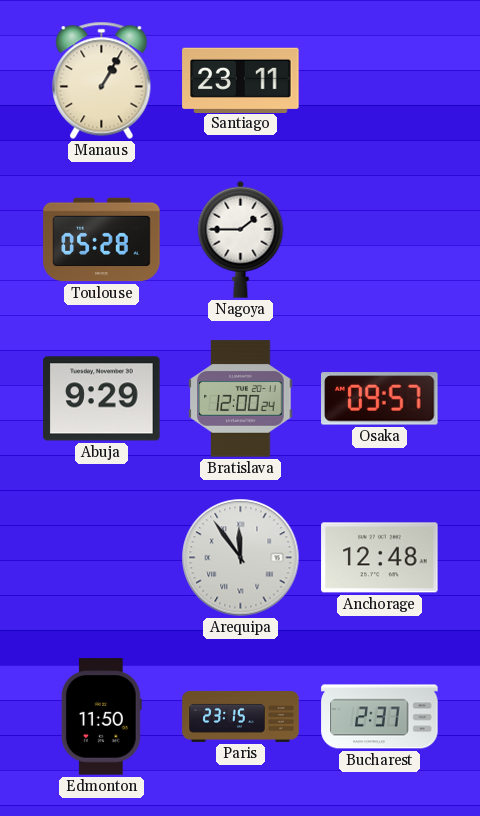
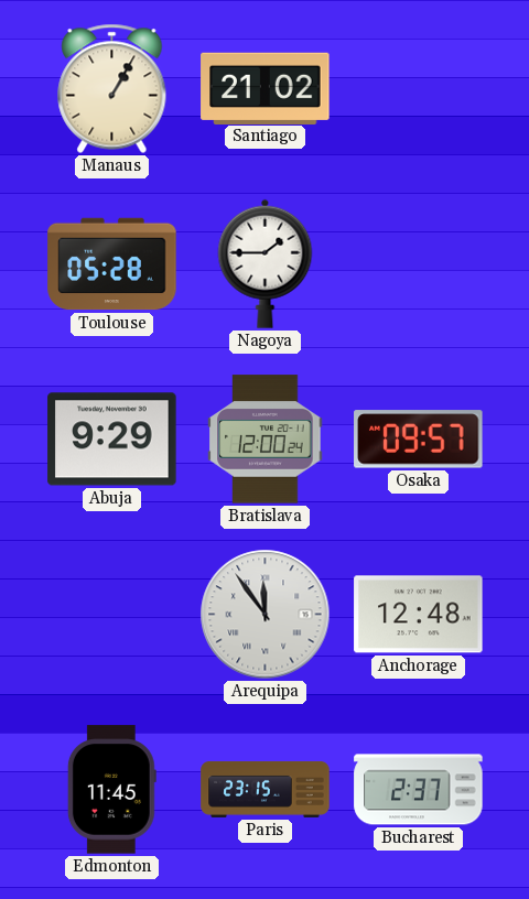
Santiago: 23:11 -> 21:02
Edmonton: 11:50 -> 11:45
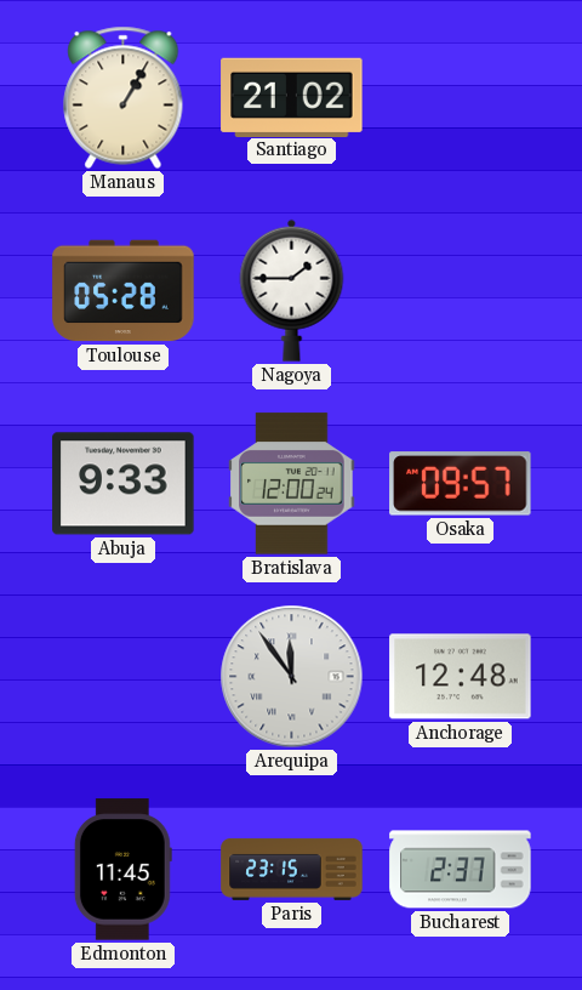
Abuja: 9:29 -> 9:33
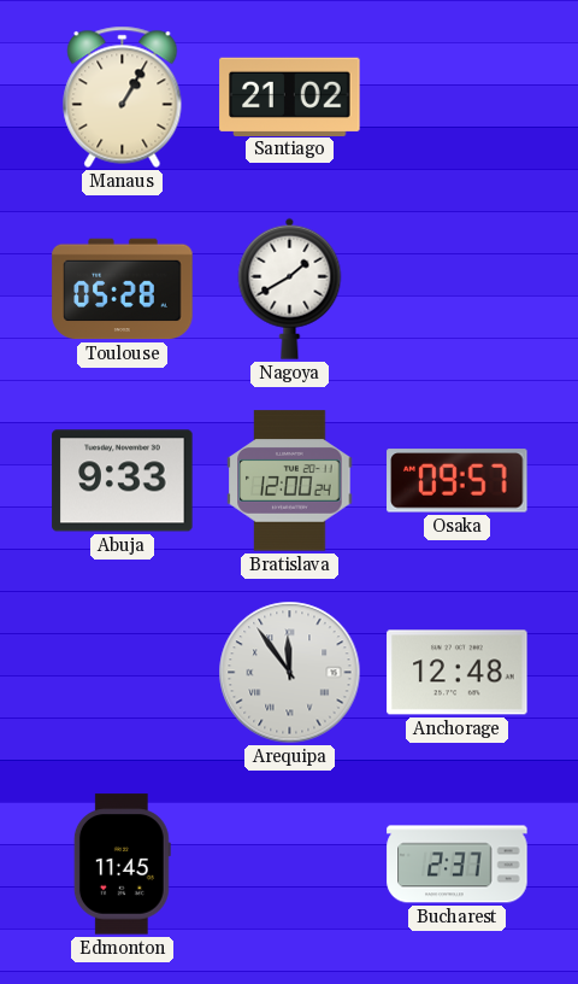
Nagoya: 1:45 -> 1:40
Paris: 23:15 -> none
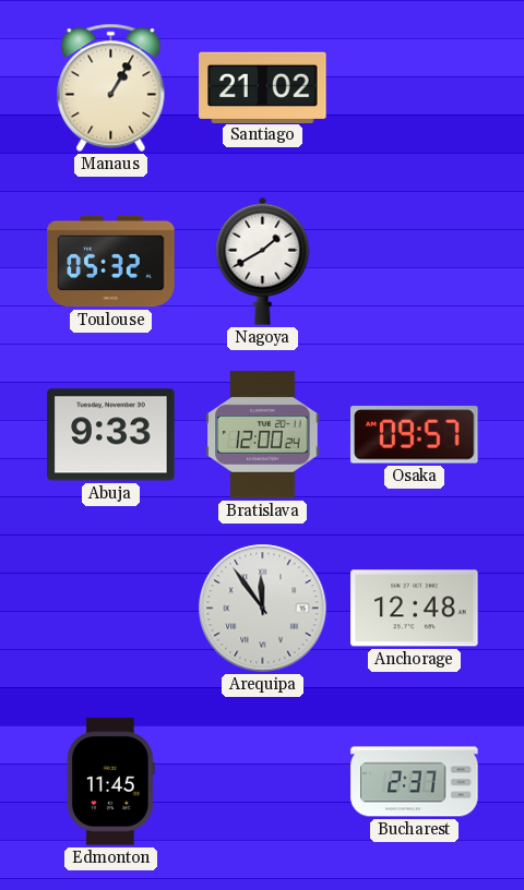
Toulouse: 05:28 -> 05:32
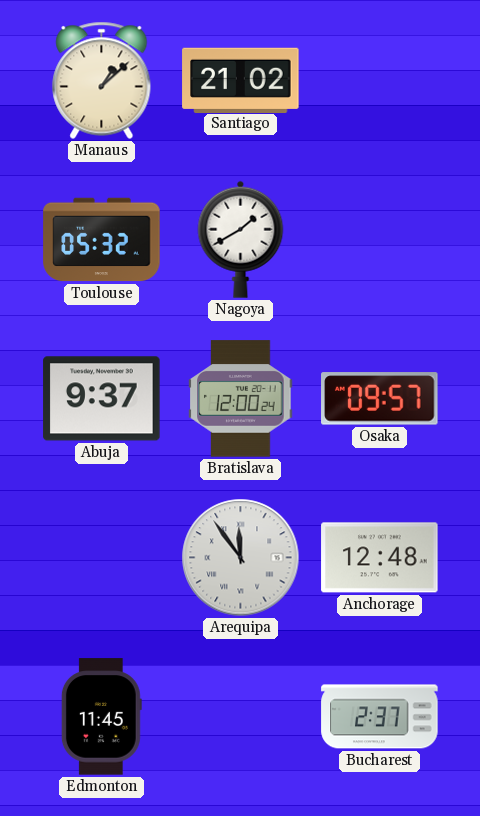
Manaus: 1:05 -> 1:08
Abuja: 9:33 -> 9:37
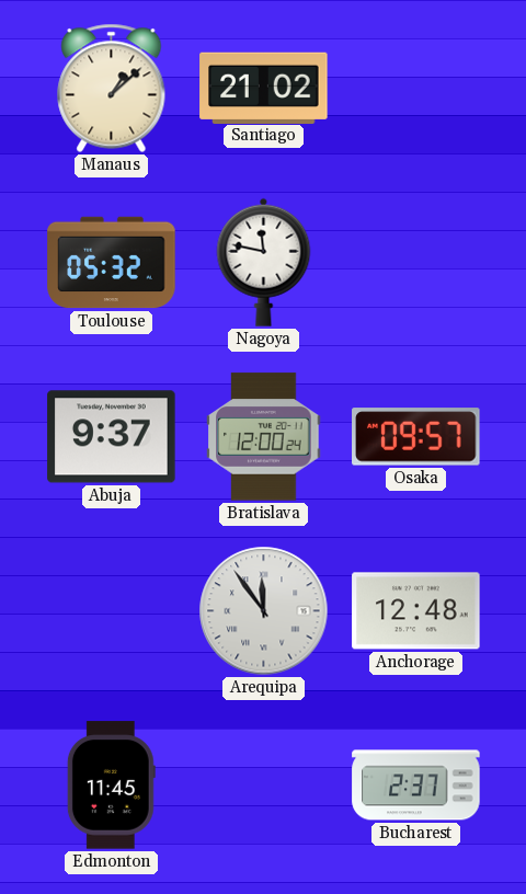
Nagoya: 1:40 -> 11:47
